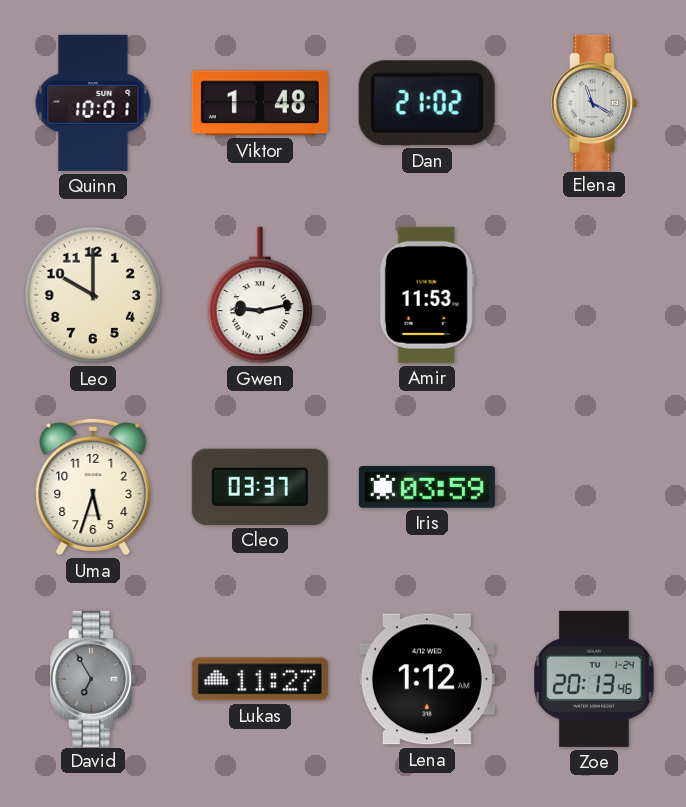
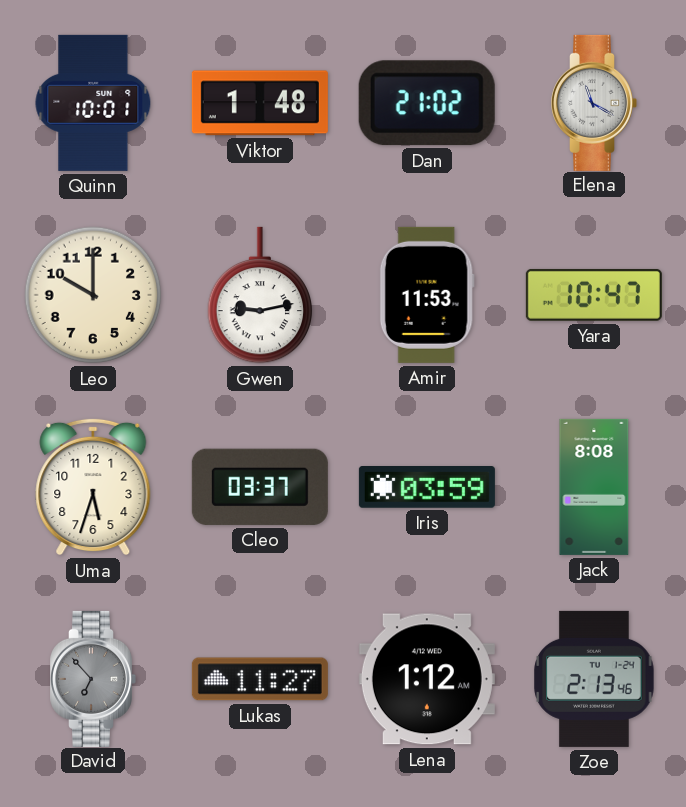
Yara: none -> 10:47
Jack: none -> 8:08
David: 6:55 -> 6:53
Zoe: 20:13 -> 2:13
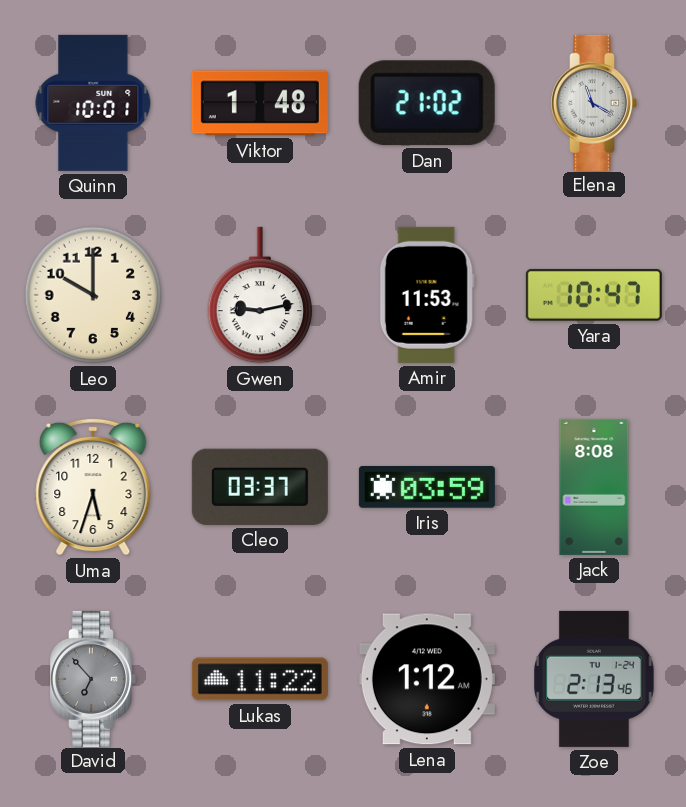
Lukas: 11:27 -> 11:22
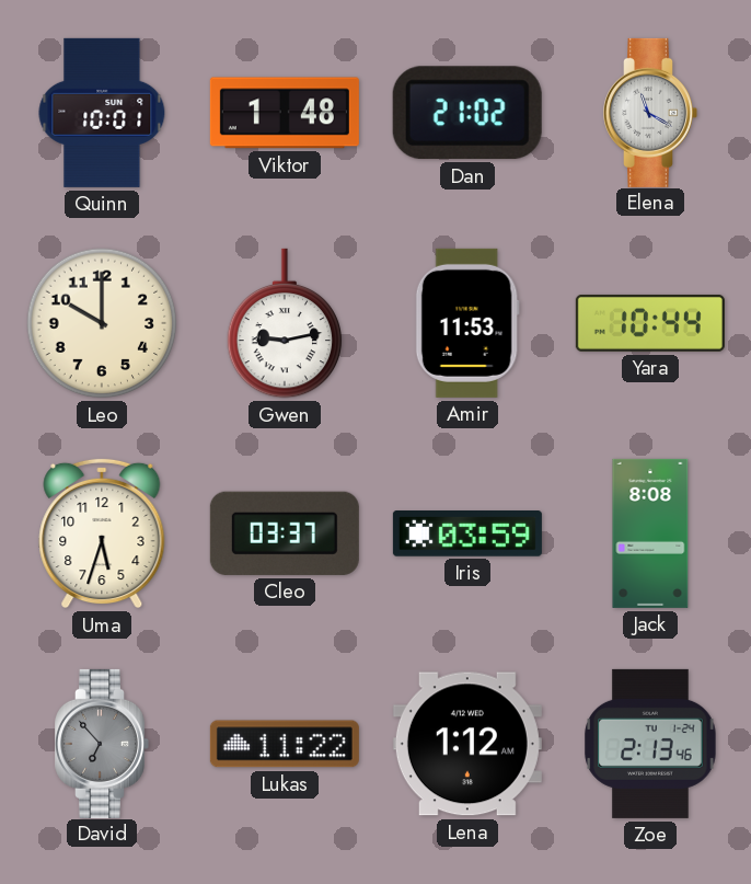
Yara: 10:47 -> 10:44
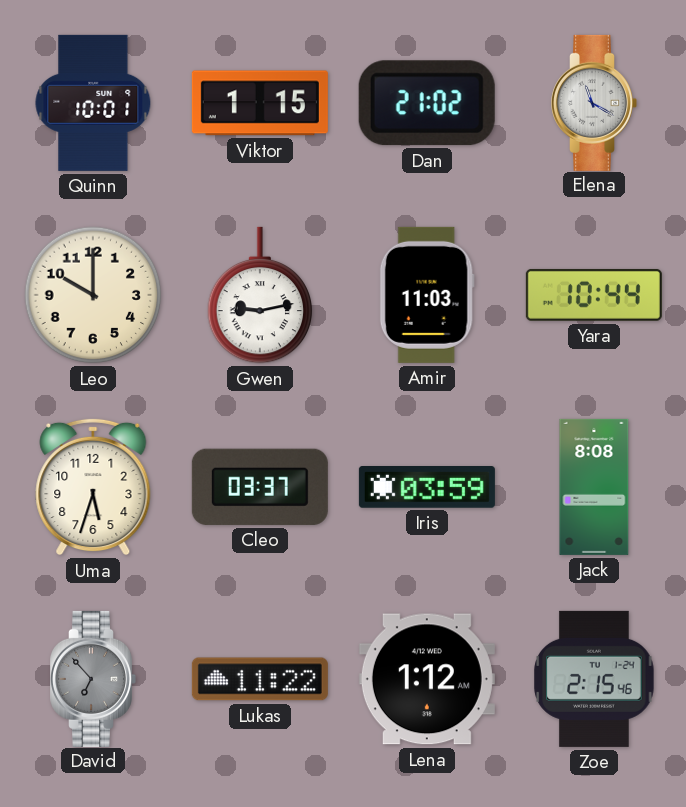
Viktor: 1:48 -> 1:15
Amir: 11:53 -> 11:03
Zoe: 2:13 -> 2:15
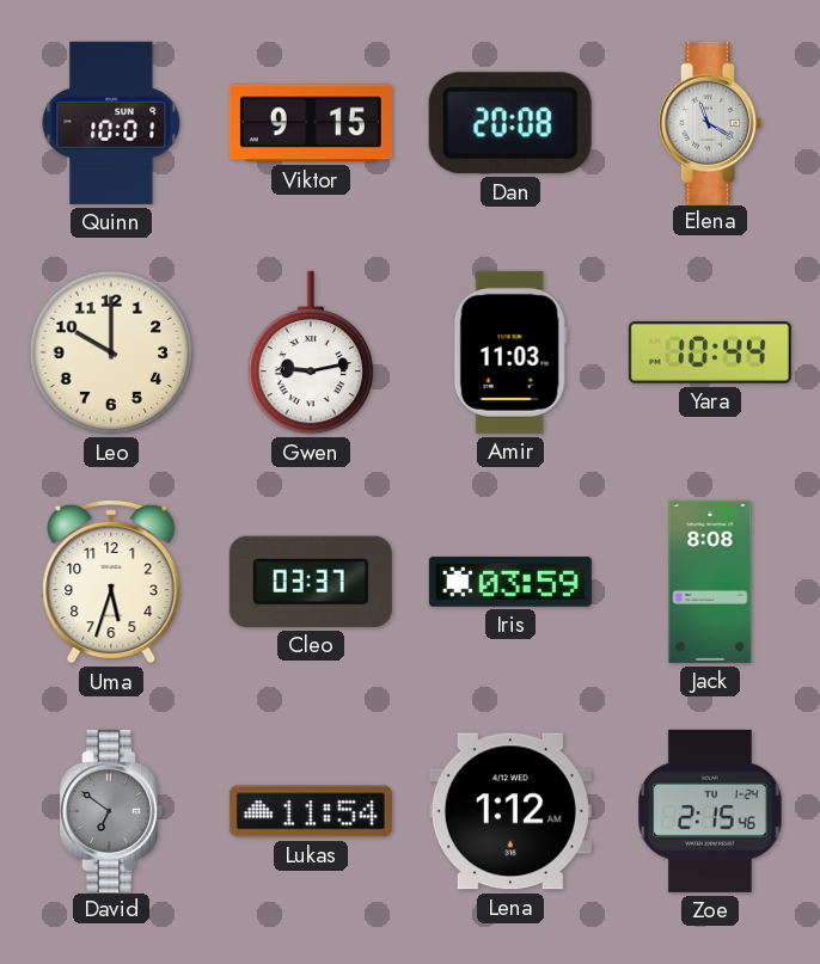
Viktor: 1:15 -> 9:15
Dan: 21:02 -> 20:08
David: 6:53 -> 6:51
Lukas: 11:22 -> 11:54
